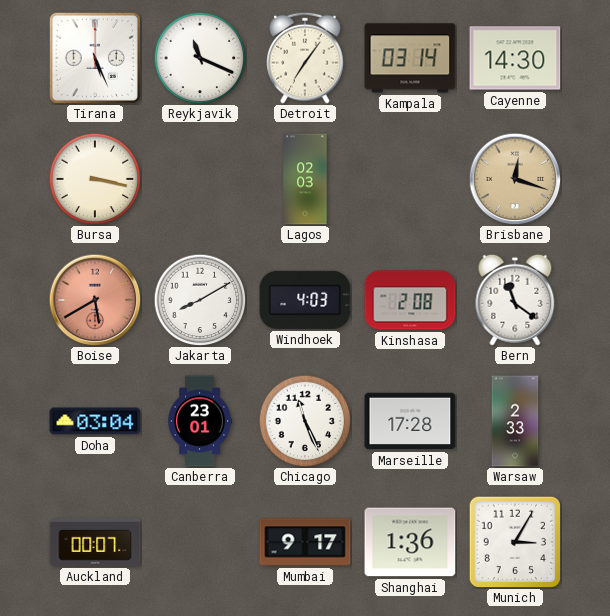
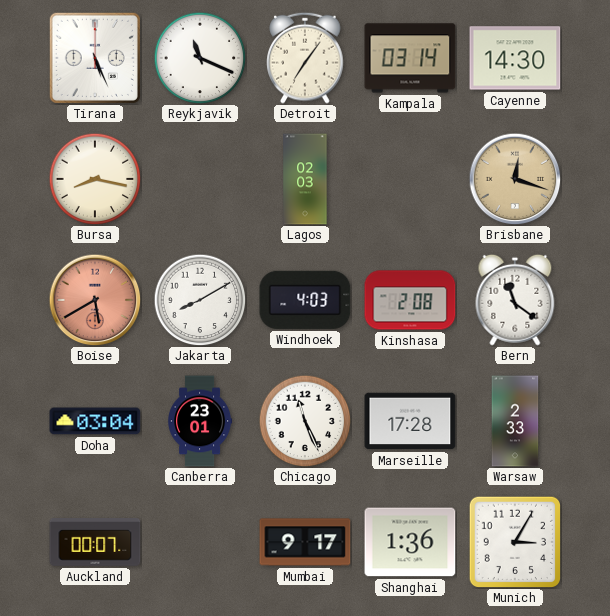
Bursa: 3:17 -> 8:17
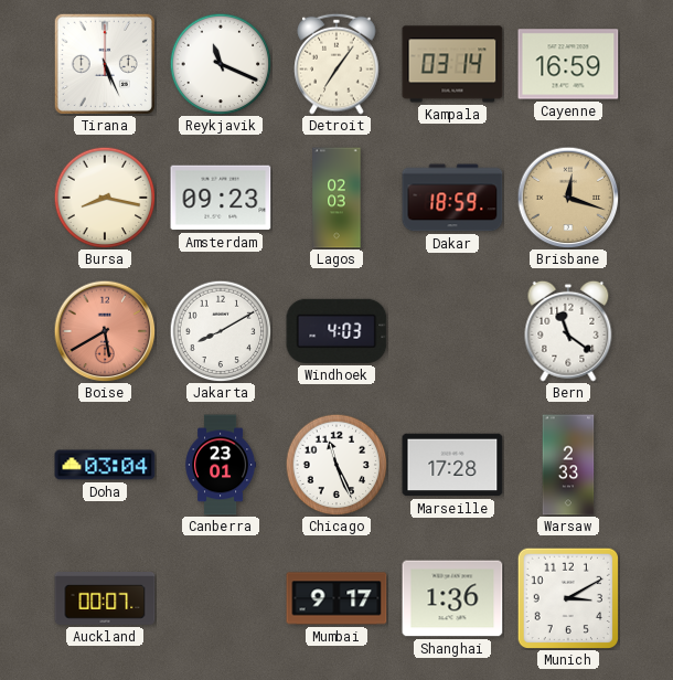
Cayenne: 14:30 -> 16:59
Amsterdam: none -> 09:23
Dakar: none -> 18:59
Kinshasa: 2:08 -> none
Munich: 3:05 -> 3:10
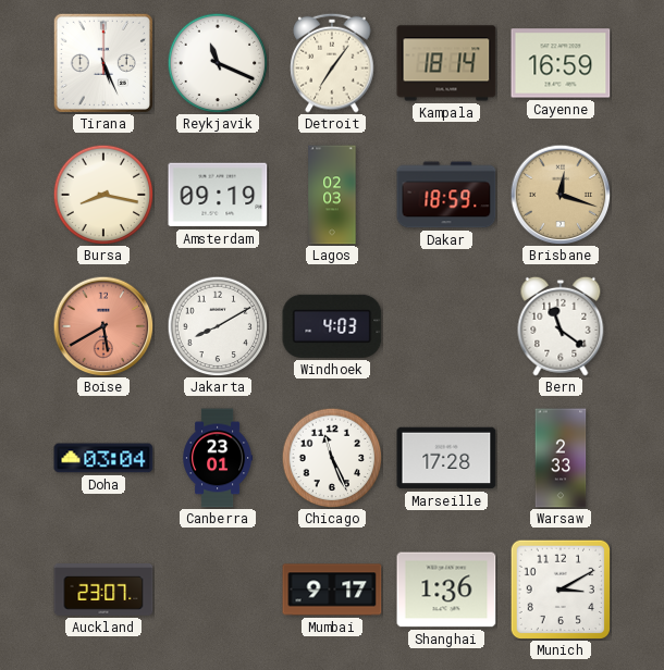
Kampala: 03:14 -> 18:14
Amsterdam: 09:23 -> 09:19
Auckland: 00:07 -> 23:07
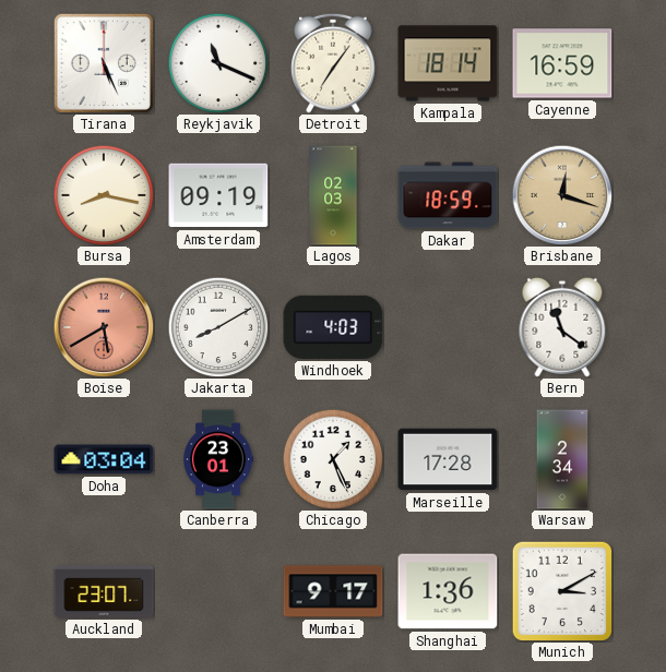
Chicago: 11:26 -> 1:26
Warsaw: 2:33 -> 2:34
